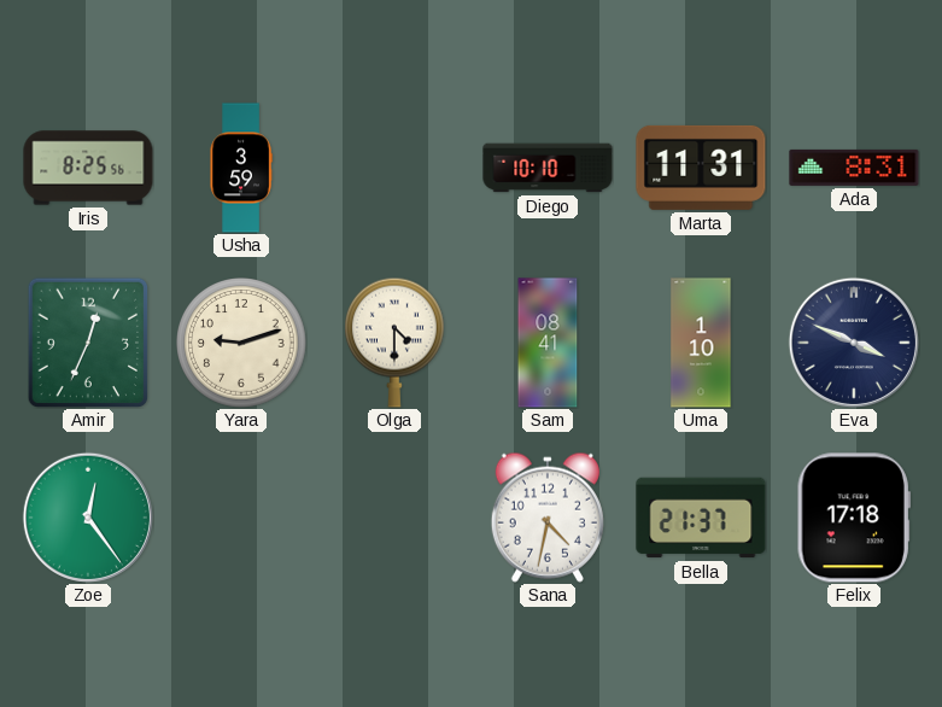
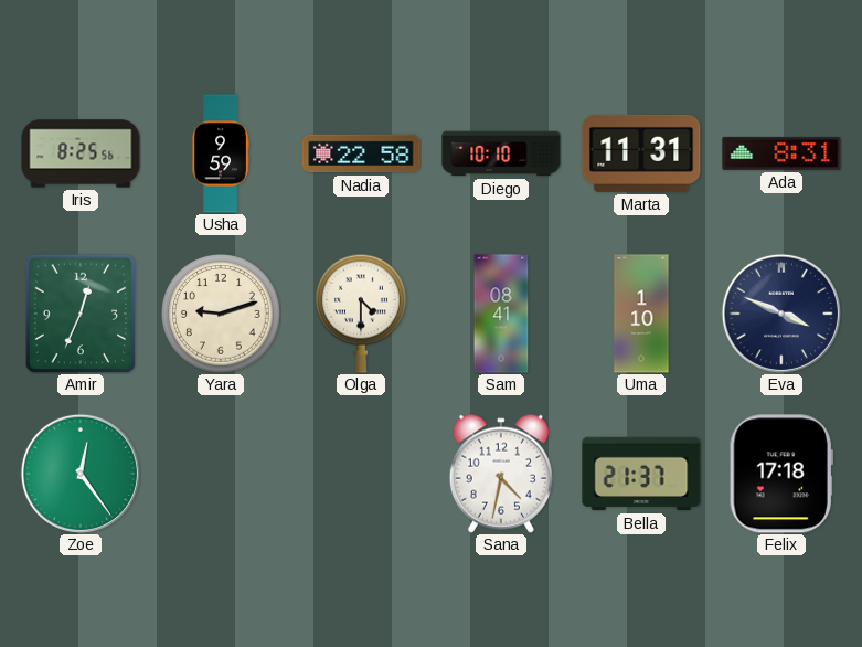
Usha: 3:59 -> 9:59
Nadia: none -> 22:58
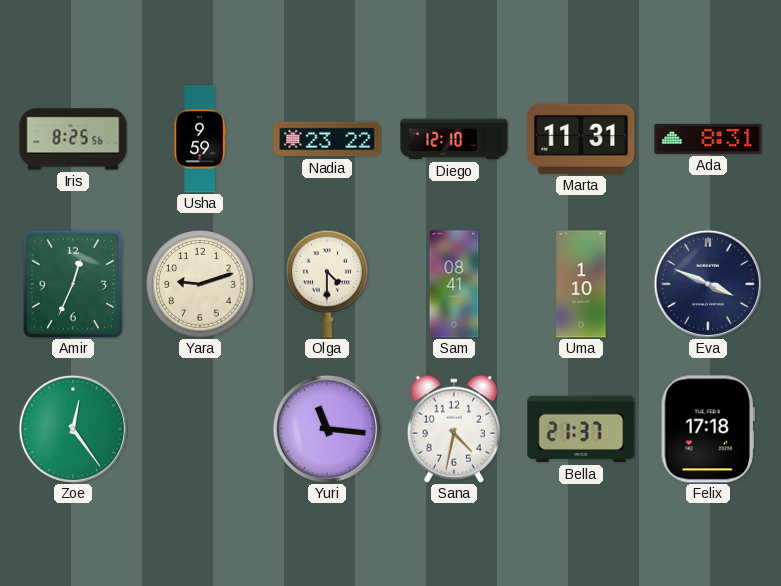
Nadia: 22:58 -> 23:22
Diego: 10:10 -> 12:10
Yuri: none -> 11:16
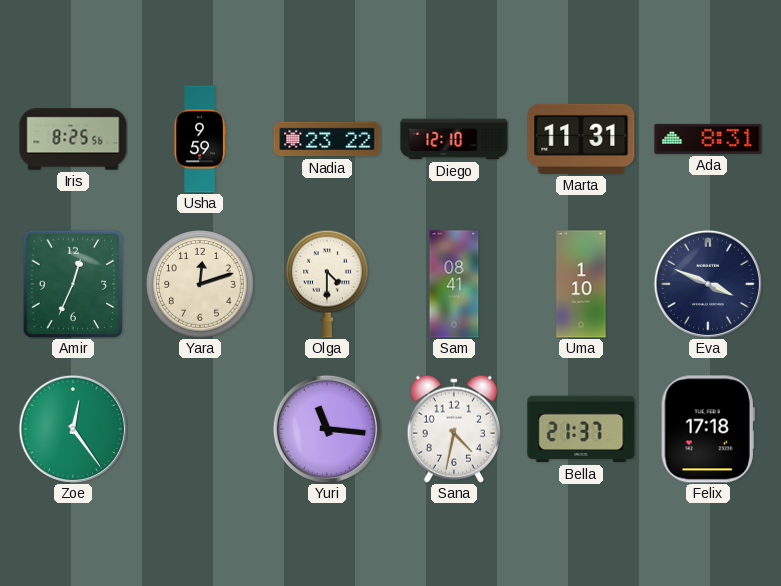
Yara: 9:12 -> 12:12
